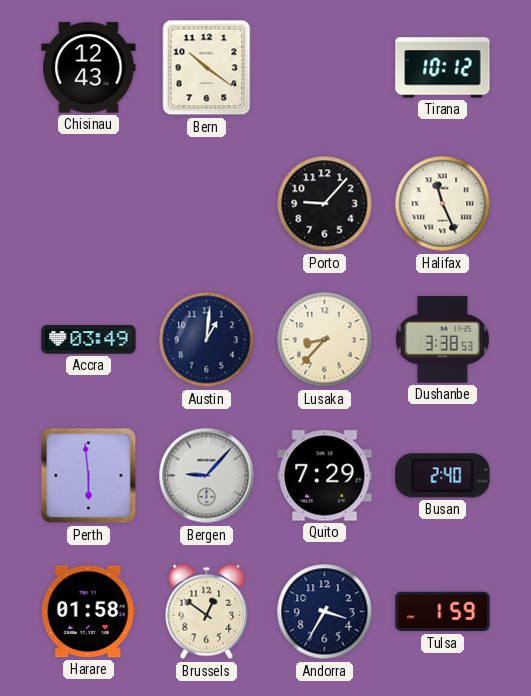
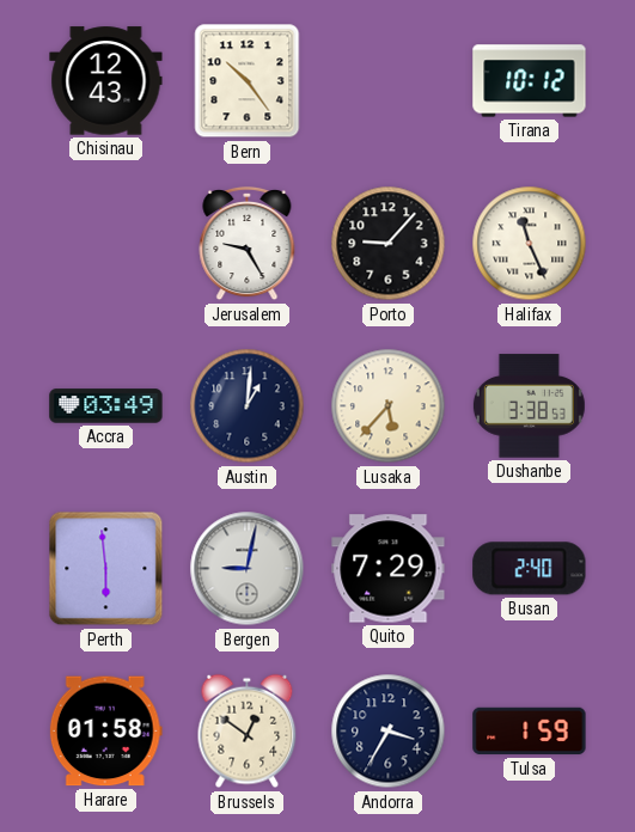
Bern: 10:21 -> 10:24
Jerusalem: none -> 9:25
Lusaka: 8:37 -> 5:37
Bergen: 9:07 -> 9:02
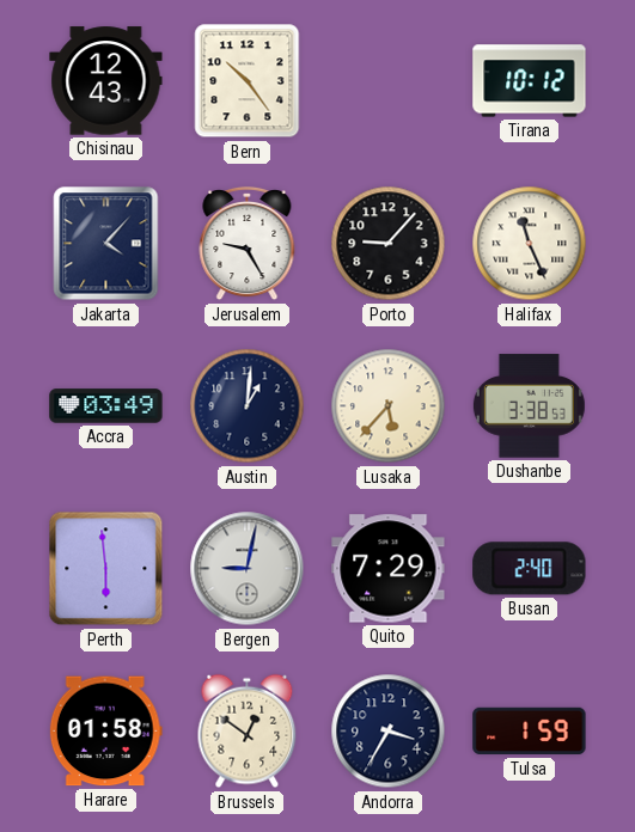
Jakarta: none -> 4:07
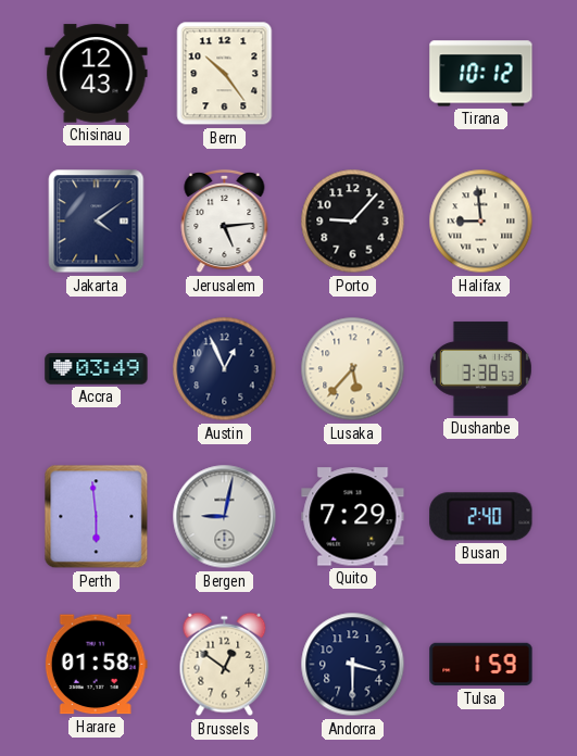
Jakarta: 4:07 -> 4:09
Jerusalem: 9:25 -> 5:14
Halifax: 11:26 -> 8:59
Austin: 1:01 -> 12:56
Andorra: 3:35 -> 3:30
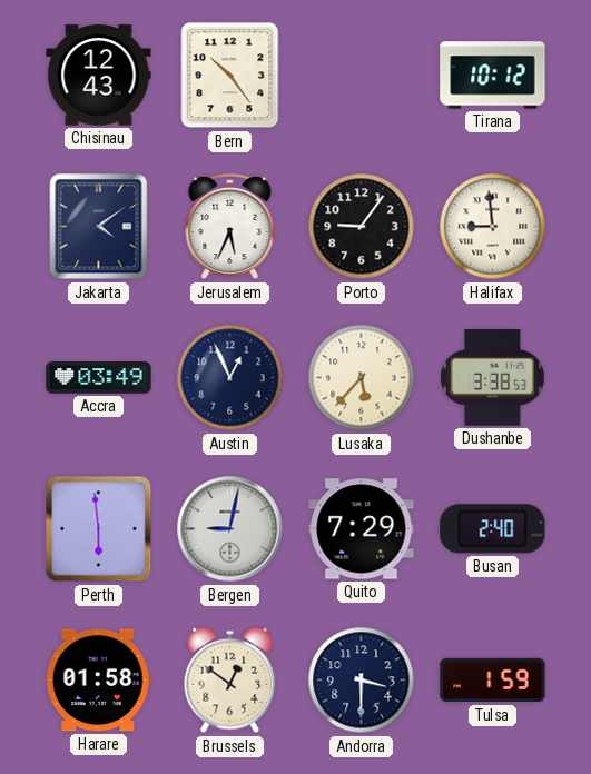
Jerusalem: 5:14 -> 5:34
Porto: 9:07 -> 9:06
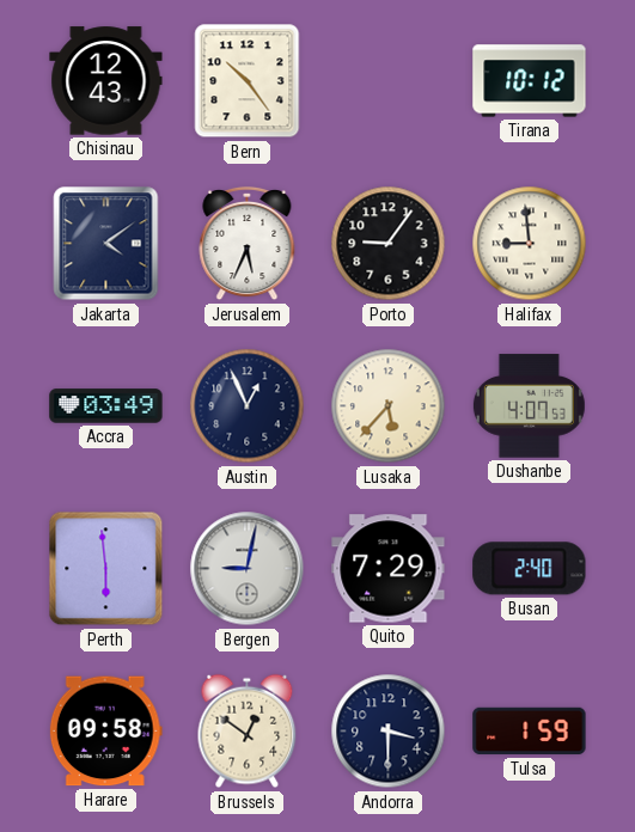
Dushanbe: 3:38 -> 4:07
Harare: 01:58 -> 09:58
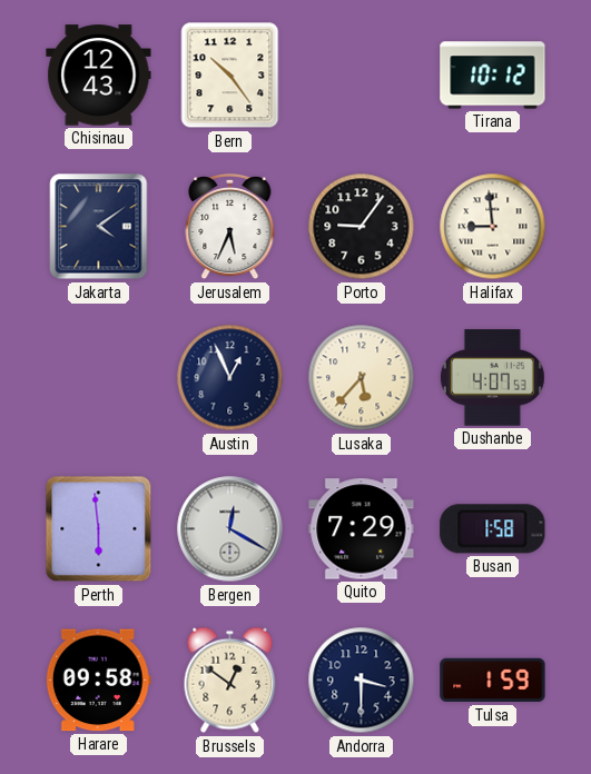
Accra: 03:49 -> none
Bergen: 9:02 -> 12:20
Busan: 2:40 -> 1:58
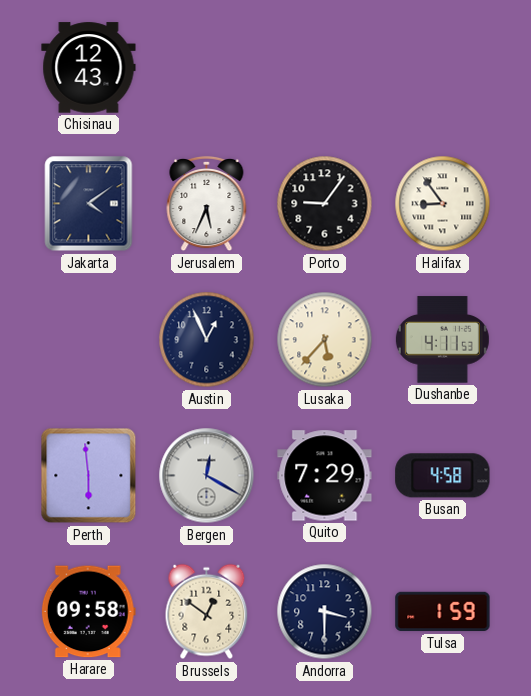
Bern: 10:24 -> none
Tirana: 10:12 -> none
Halifax: 8:59 -> 8:54
Dushanbe: 4:07 -> 4:11
Busan: 1:58 -> 4:58
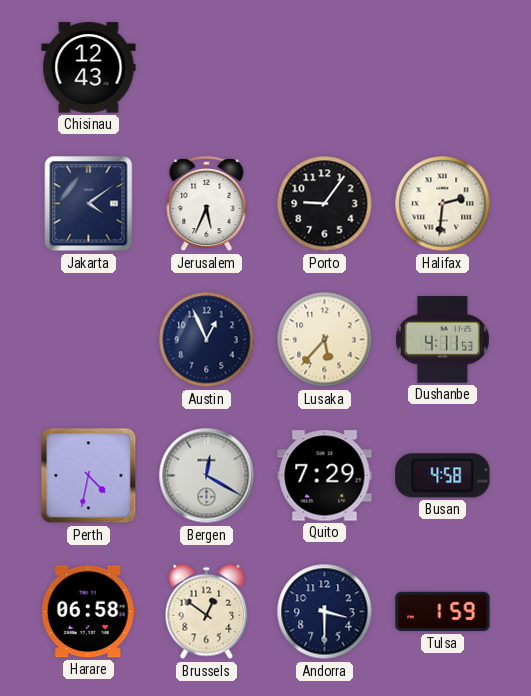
Halifax: 8:54 -> 2:31
Perth: 5:59 -> 4:32
Harare: 09:58 -> 06:58
